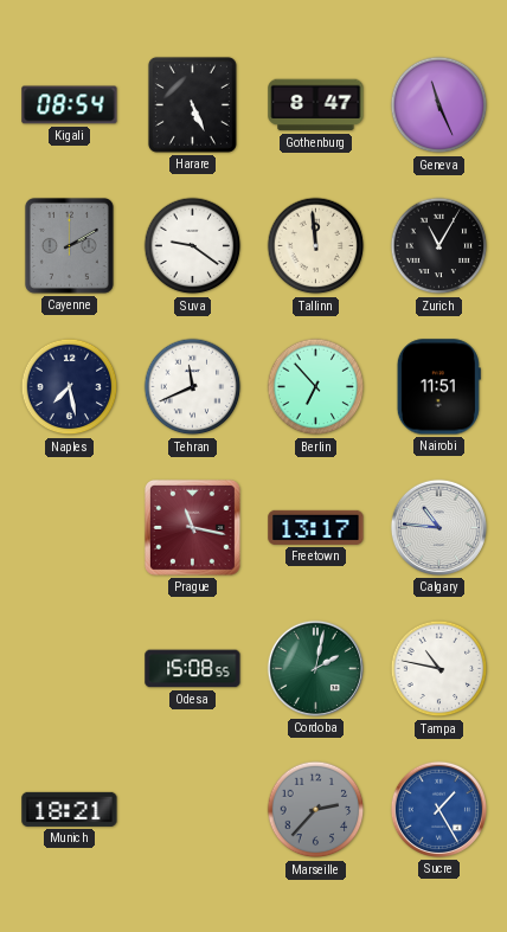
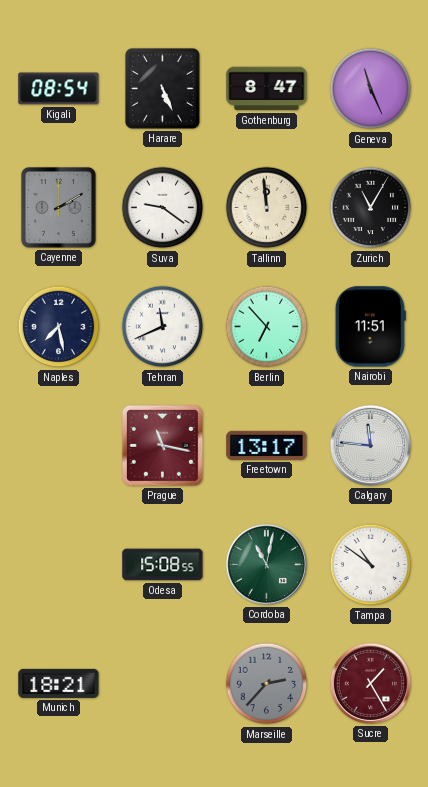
Calgary: 10:46 -> 11:46
Cordoba: 2:02 -> 11:02
Tampa: 10:47 -> 10:51
Sucre dial: blue -> burgundy
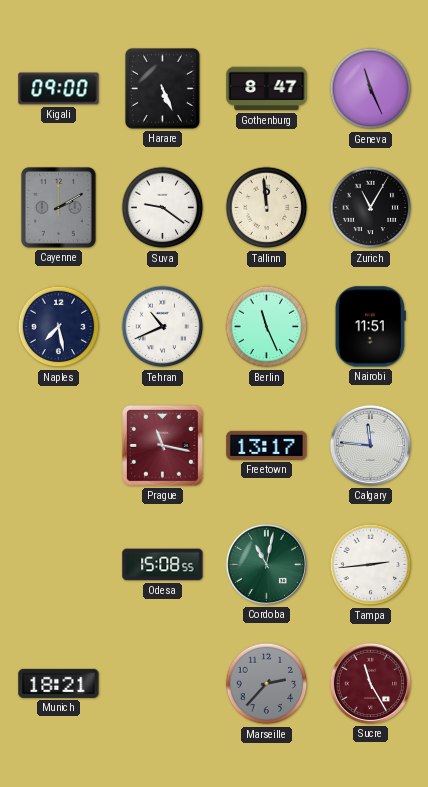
Kigali: 08:54 -> 09:00
Tehran: 11:41 -> 10:41
Berlin: 6:53 -> 11:26
Tampa: 10:51 -> 2:44
Sucre: 1:25 -> 11:25
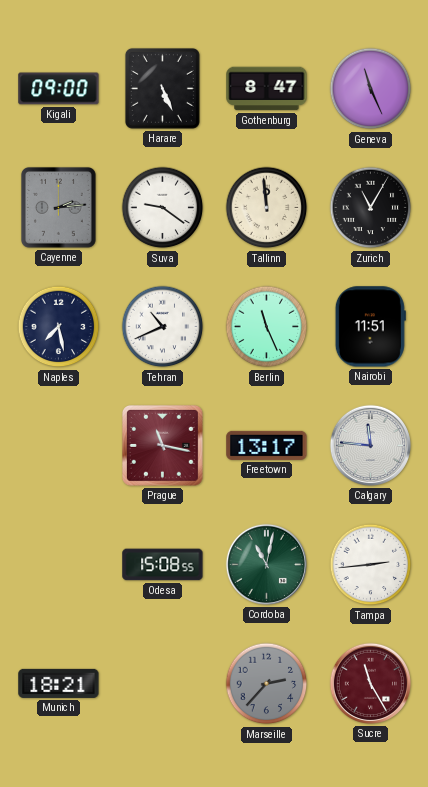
Cayenne: 2:10 -> 2:14
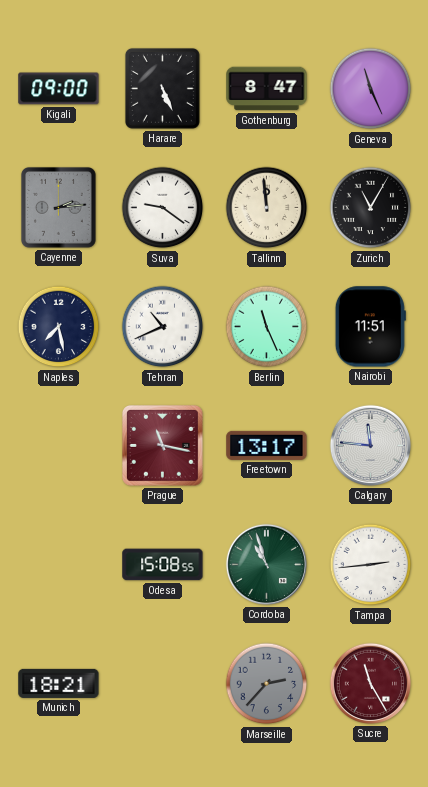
Cordoba: 11:02 -> 10:57
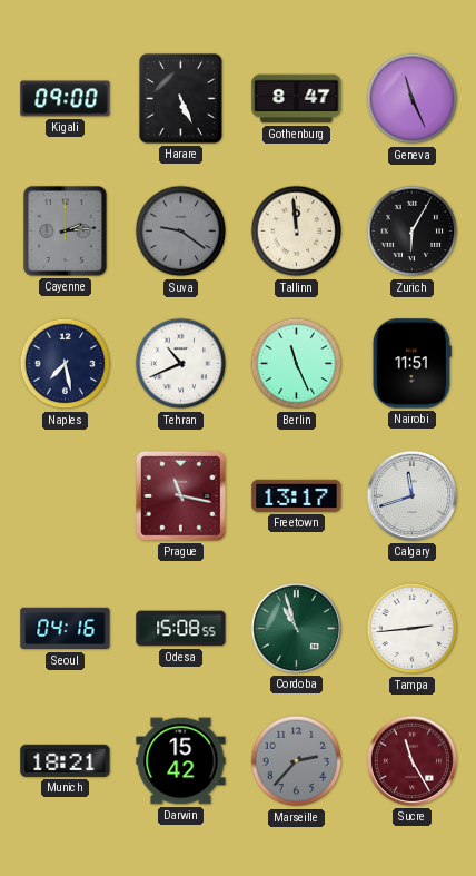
Suva dial: white -> grey
Zurich: 11:05 -> 6:05
Calgary: 11:46 -> 11:42
Seoul: none -> 04:16
Darwin: none -> 15:42
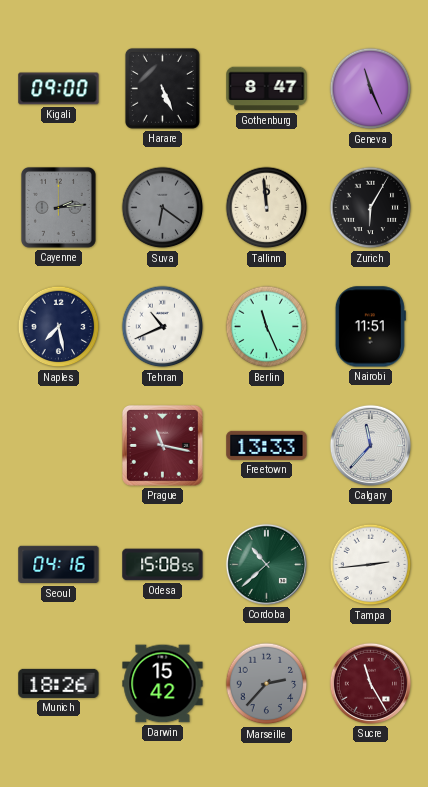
Suva: 9:21 -> 6:21
Freetown: 13:17 -> 13:33
Calgary: 11:42 -> 11:37
Cordoba: 10:57 -> 10:38
Munich: 18:21 -> 18:26
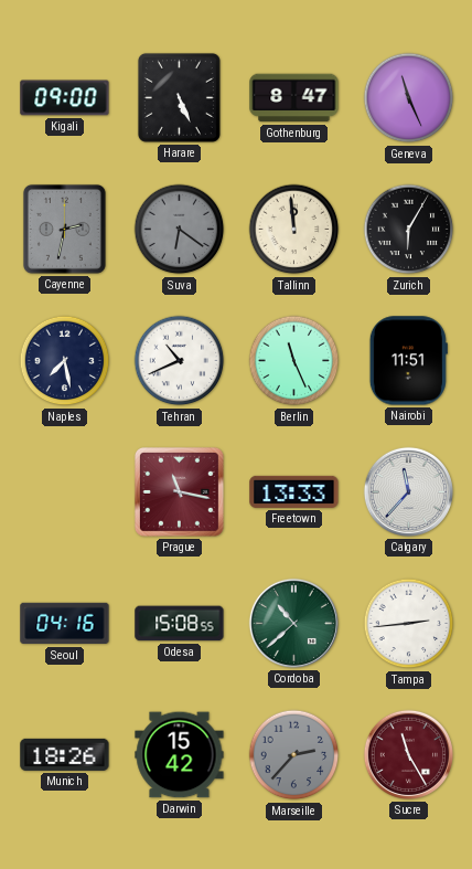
Cayenne: 2:14 -> 2:32
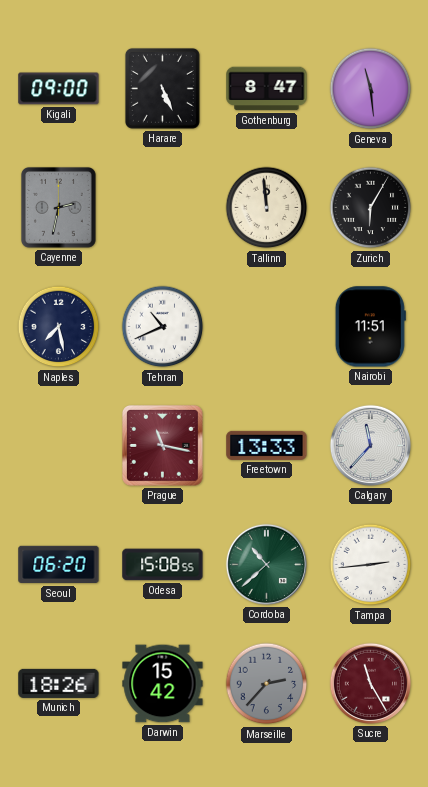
Geneva: 11:26 -> 11:29
Suva: 6:21 -> none
Berlin: 11:26 -> none
Seoul: 04:16 -> 06:20
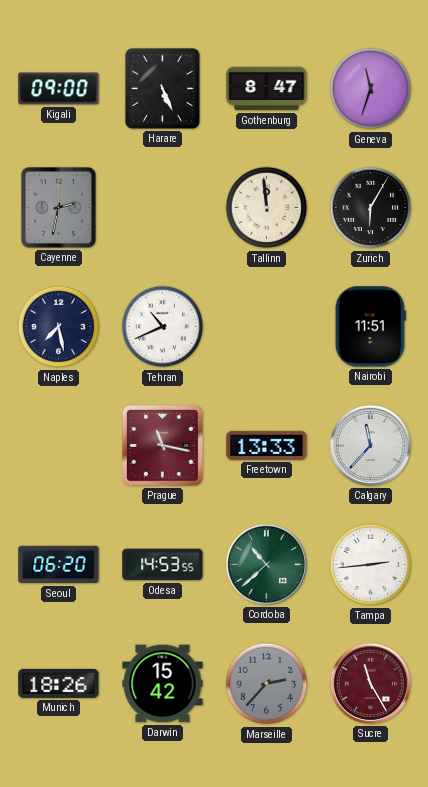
Geneva: 11:29 -> 11:33
Odesa: 15:08 -> 14:53
